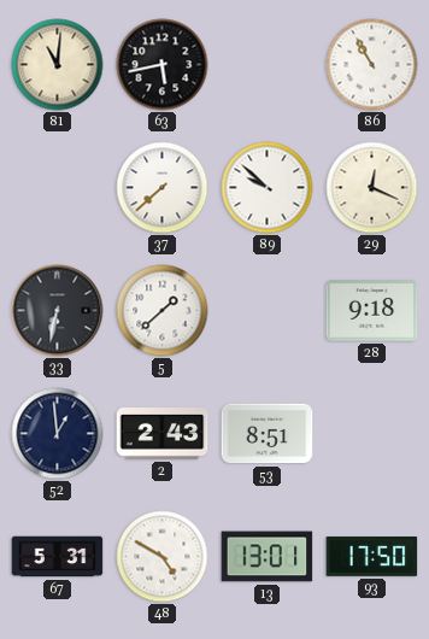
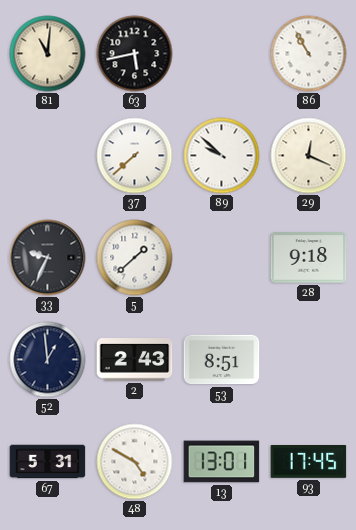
33: 6:32 -> 9:34
93: 17:50 -> 17:45
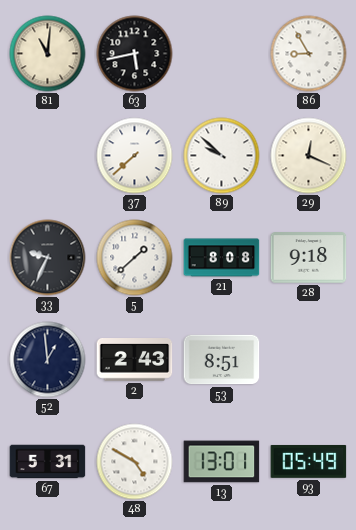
86: 10:55 -> 8:55
21: none -> 8:08
93: 17:45 -> 05:49
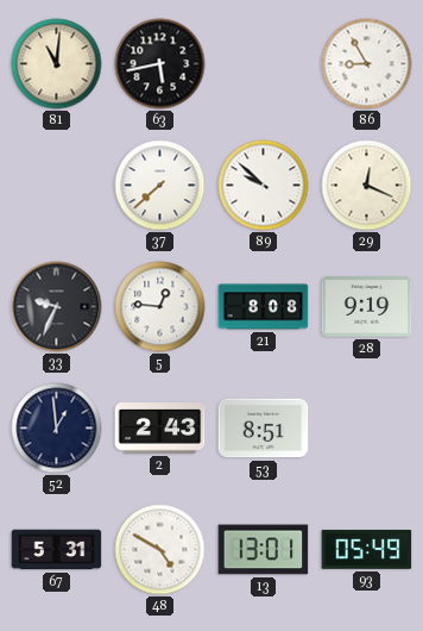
5: 1:38 -> 12:46
28: 9:18 -> 9:19
